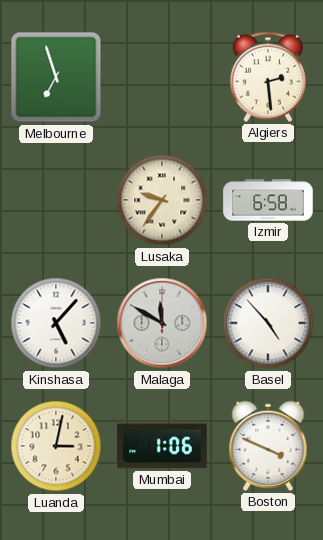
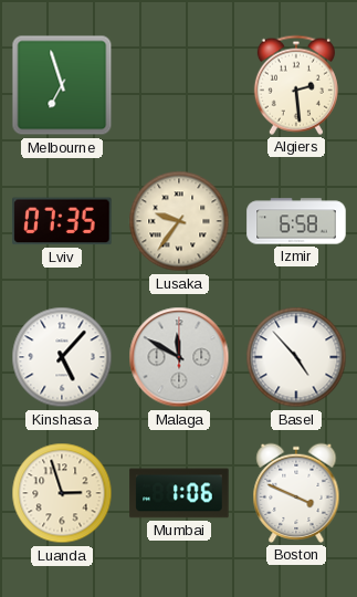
Lviv: none -> 07:35
Luanda: 3:02 -> 2:57
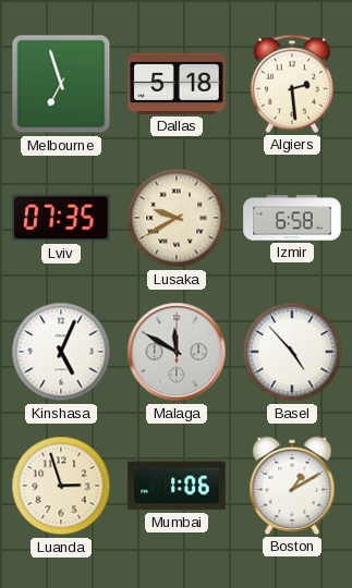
Dallas: none -> 5:18
Lusaka: 9:36 -> 9:40
Kinshasa: 5:07 -> 5:04
Boston: 3:49 -> 1:10
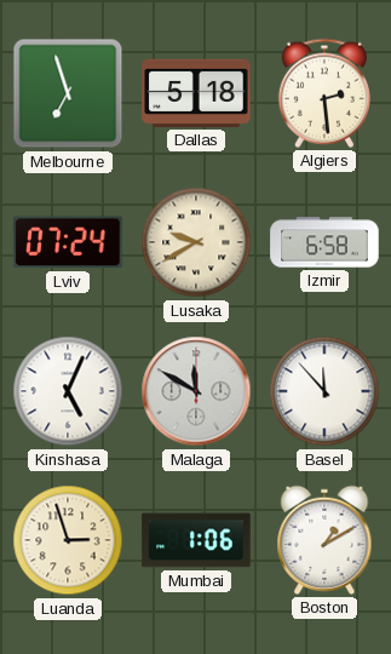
Lviv: 07:35 -> 07:24
Basel: 4:53 -> 11:53
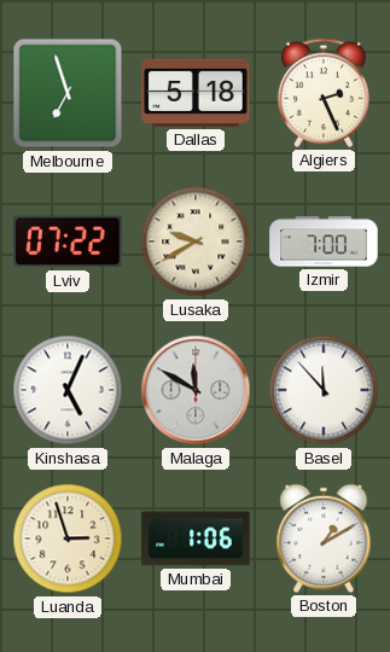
Algiers: 2:29 -> 2:26
Lviv: 07:24 -> 07:22
Izmir: 6:58 -> 7:00
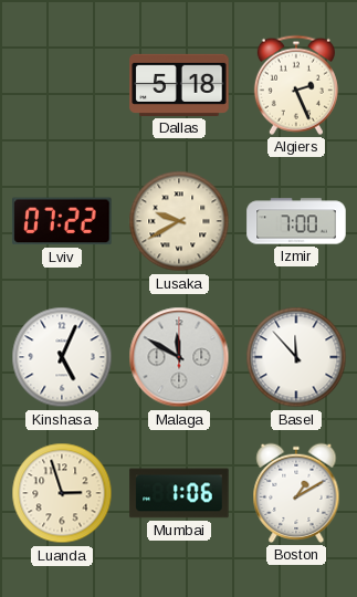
Melbourne: 6:57 -> none
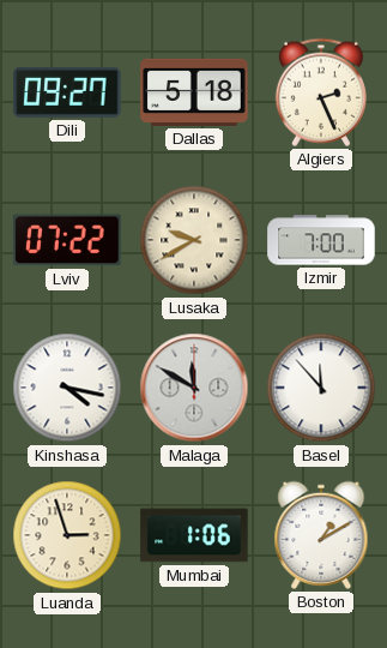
Dili: none -> 09:27
Kinshasa: 5:04 -> 4:17
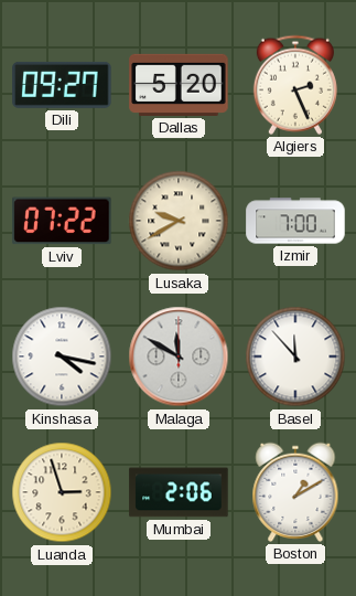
Dallas: 5:18 -> 5:20
Mumbai: 1:06 -> 2:06
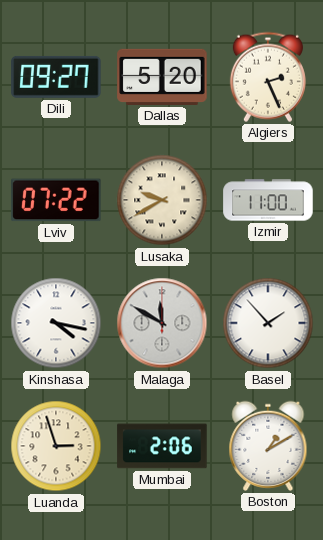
Izmir: 7:00 -> 11:00
Basel: 11:53 -> 1:53
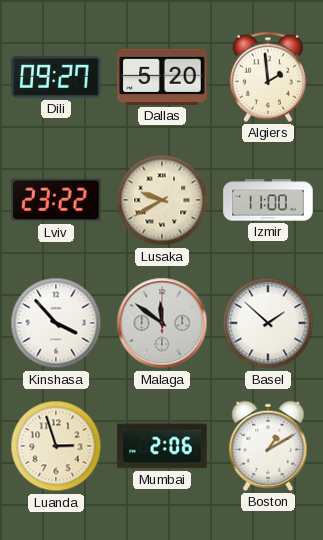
Algiers: 2:26 -> 1:59
Lviv: 07:22 -> 23:22
Kinshasa: 4:17 -> 3:53
Malaga: 11:50 -> 11:51
Basel: 1:53 -> 1:52
